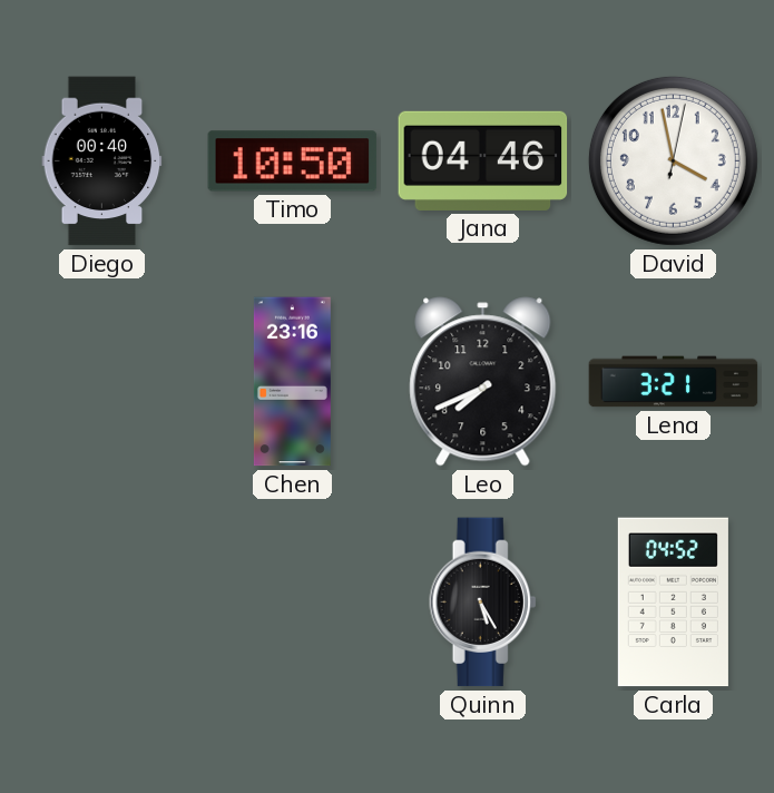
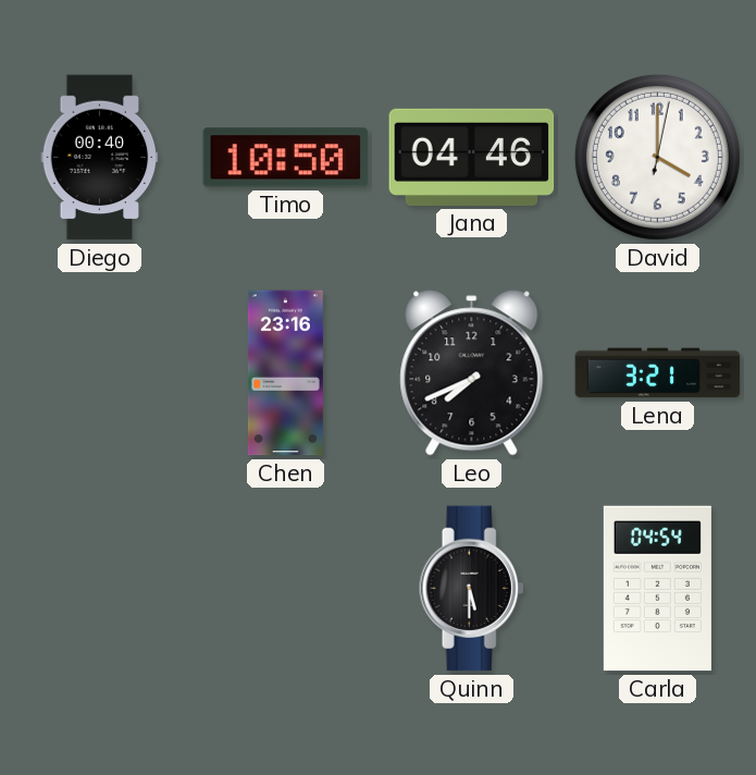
David: 3:58 -> 4:00
Quinn: 5:25 -> 5:30
Carla: 04:52 -> 04:54
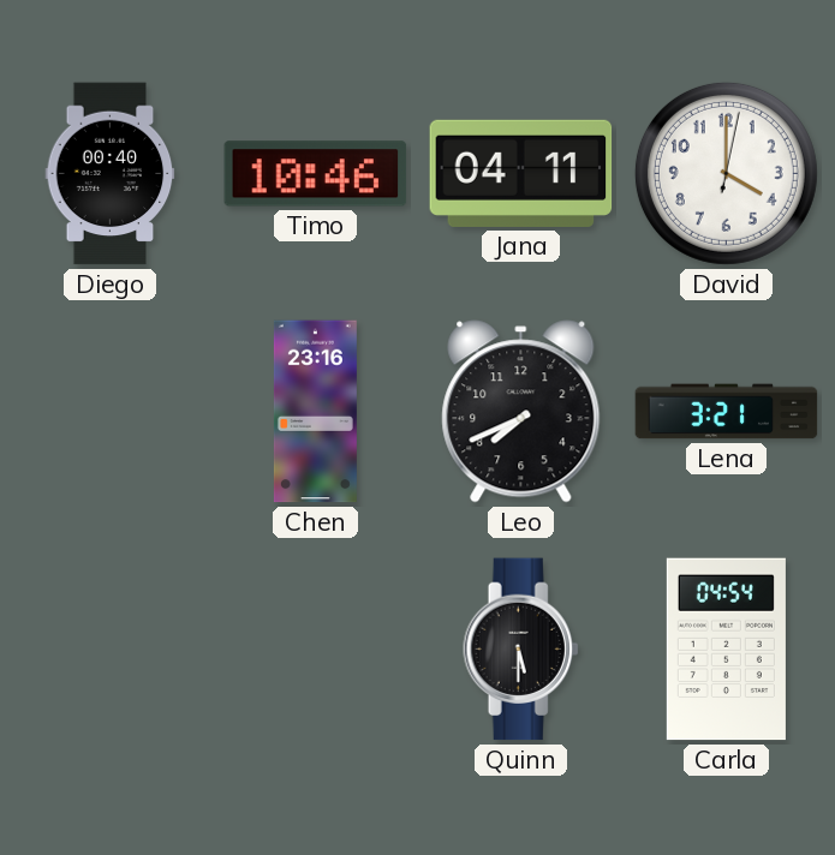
Timo: 10:50 -> 10:46
Jana: 04:46 -> 04:11
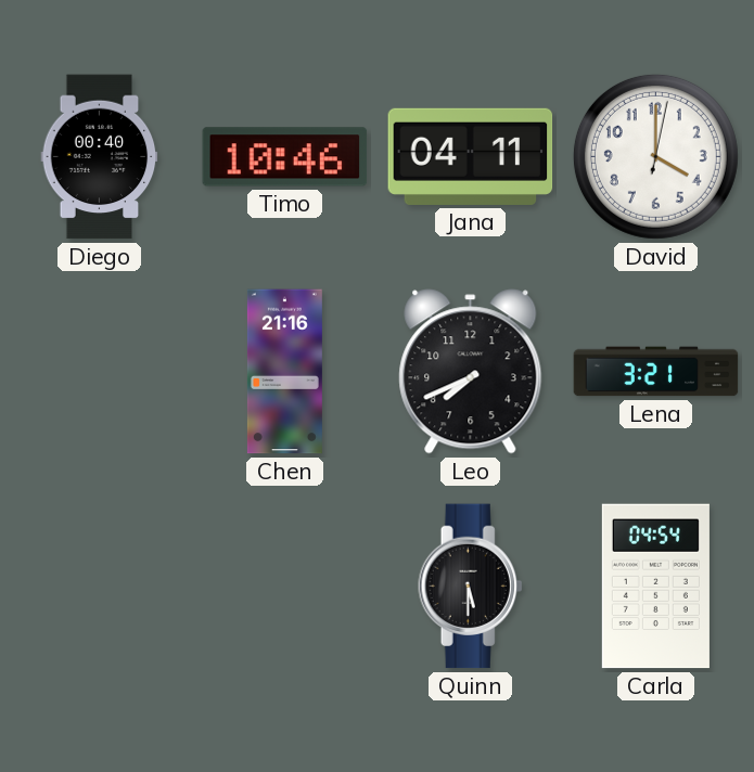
Chen: 23:16 -> 21:16
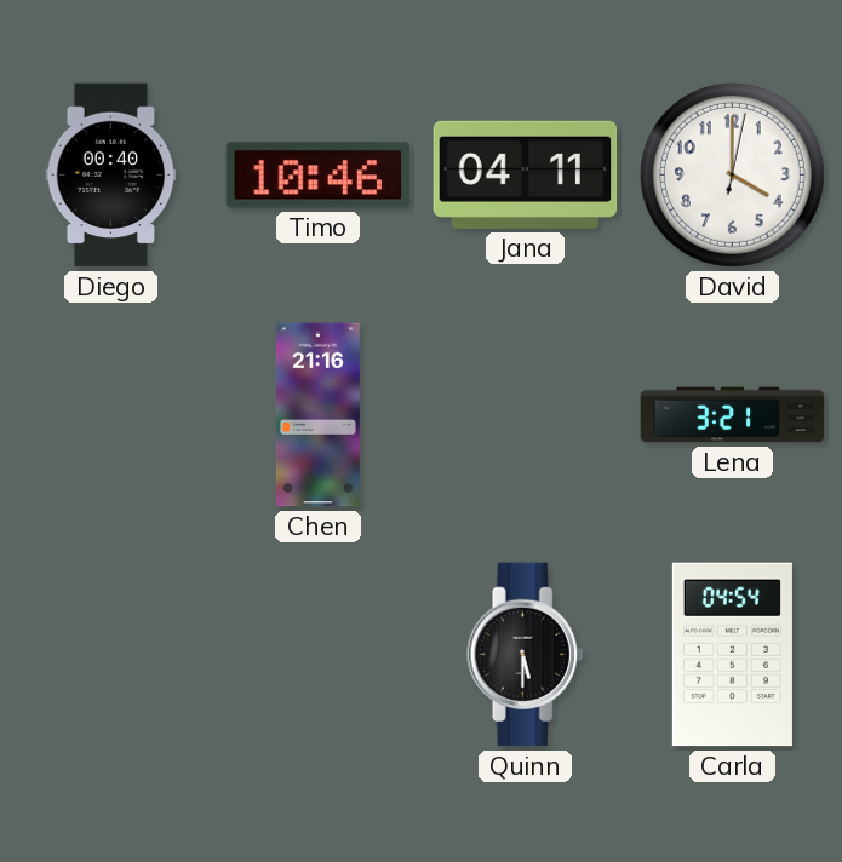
Leo: 7:41 -> none
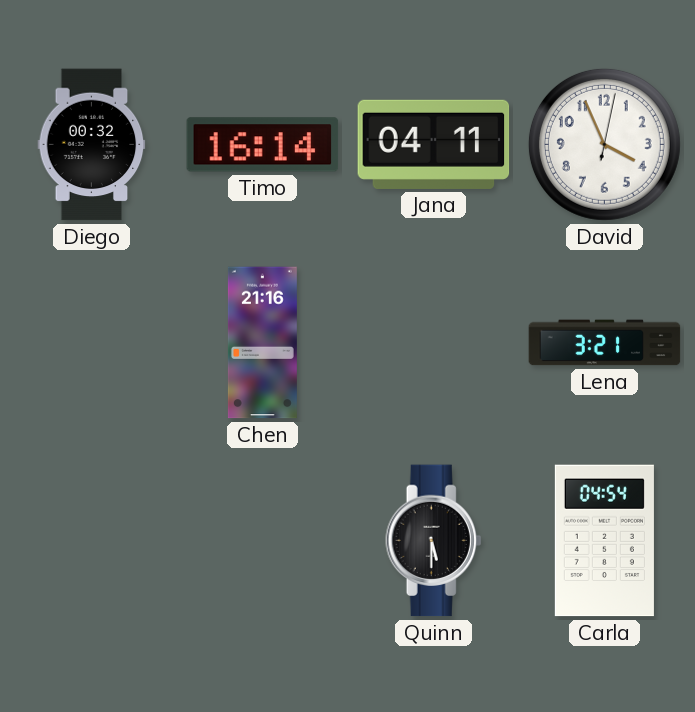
Diego: 00:40 -> 00:32
Timo: 10:46 -> 16:14
David: 4:00 -> 3:56
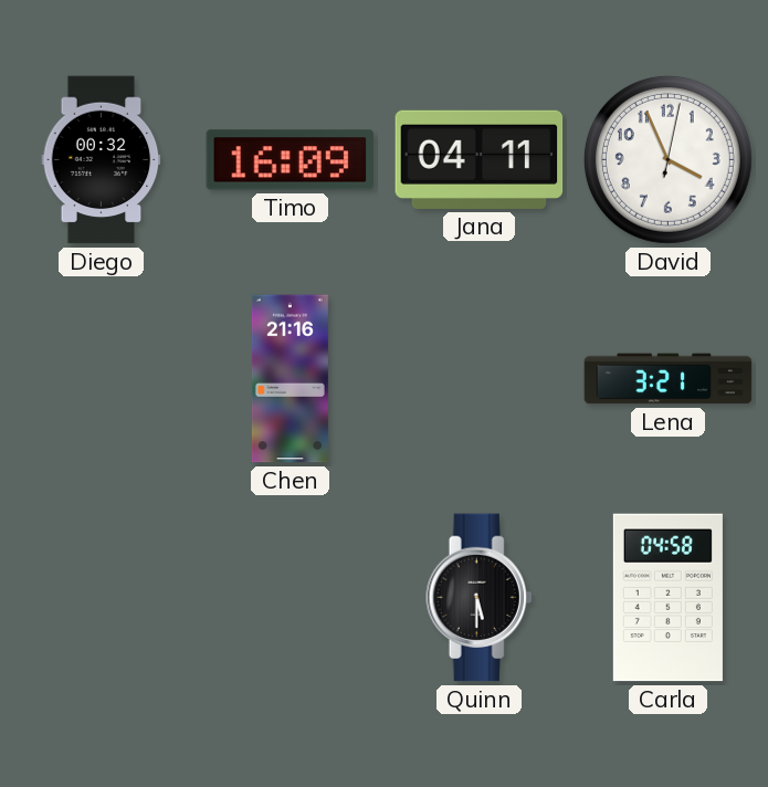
Timo: 16:14 -> 16:09
Carla: 04:54 -> 04:58
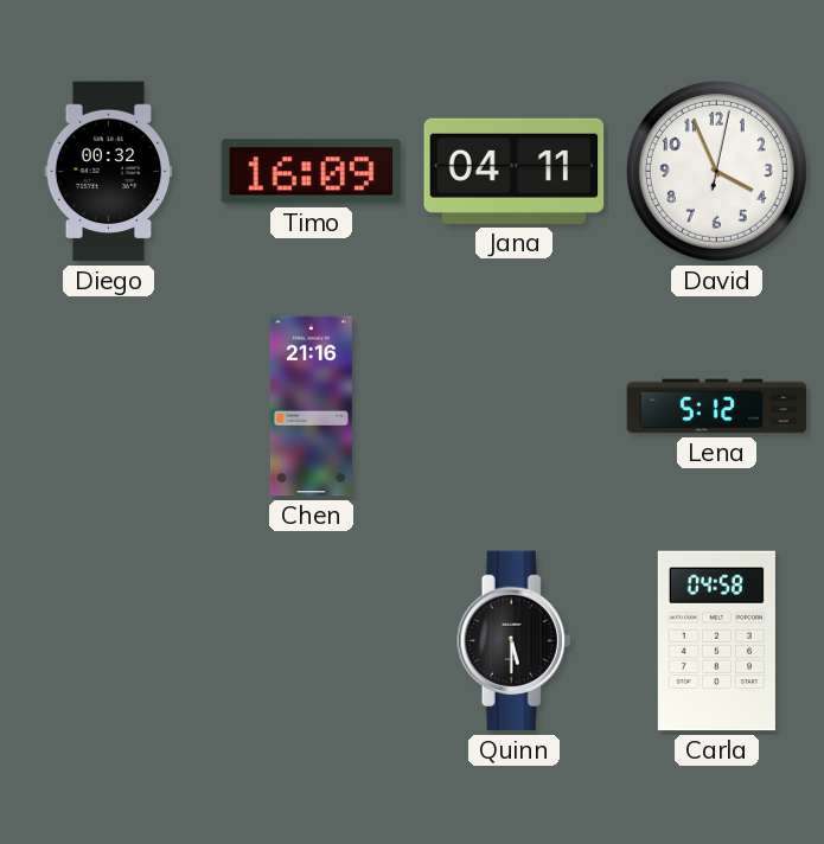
Lena: 3:21 -> 5:12
